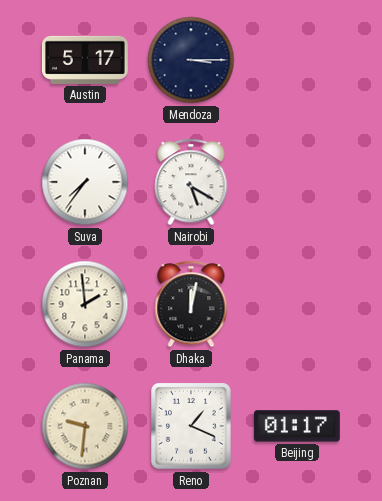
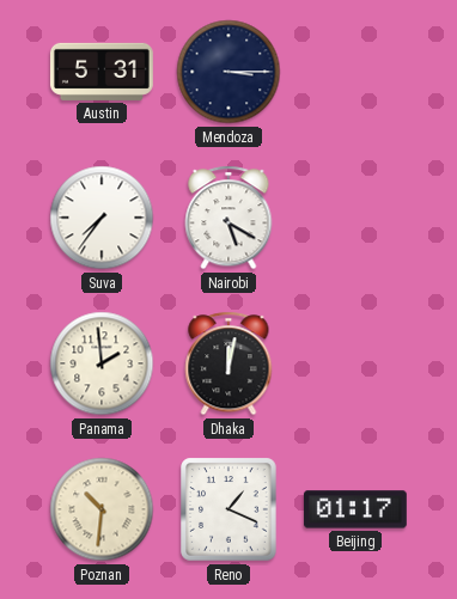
Austin: 5:17 -> 5:31
Poznan: 9:31 -> 10:31
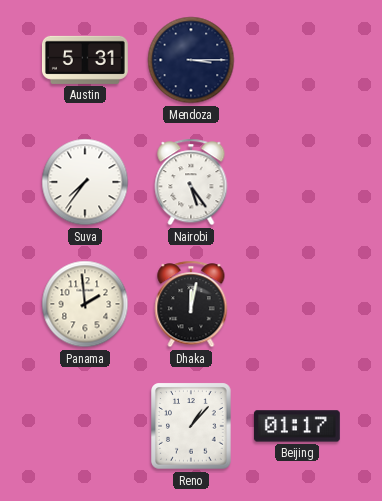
Nairobi: 5:20 -> 5:24
Poznan: 10:31 -> none
Reno: 1:19 -> 1:07
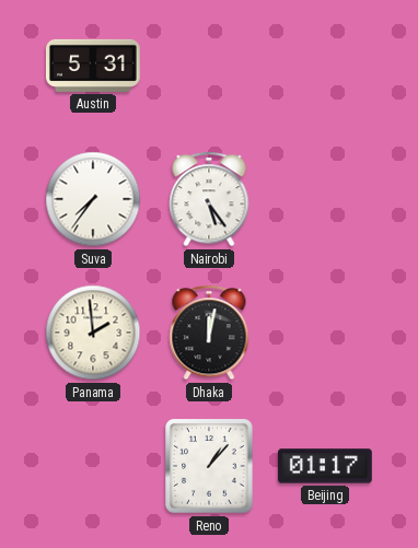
Mendoza: 3:15 -> none
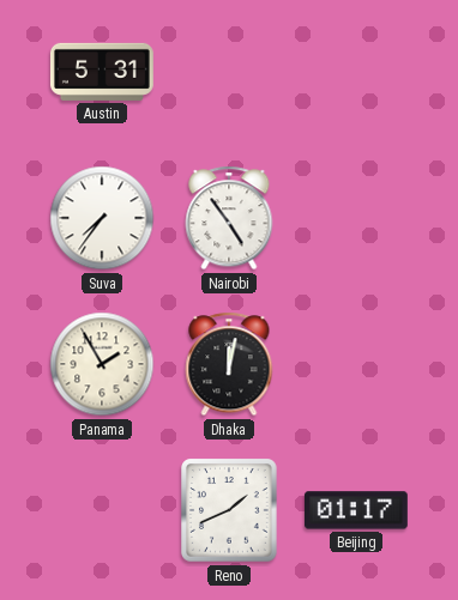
Nairobi: 5:24 -> 4:54
Panama: 1:59 -> 1:55
Reno: 1:07 -> 1:41
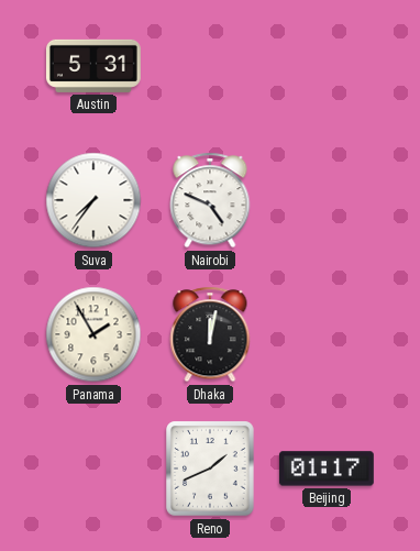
Nairobi: 4:54 -> 4:49
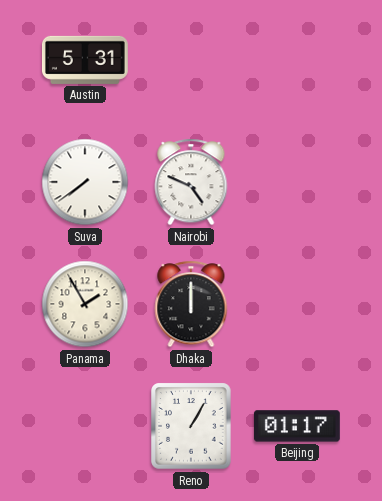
Suva: 7:36 -> 7:39
Dhaka: 12:02 -> 12:00
Reno: 1:41 -> 1:05
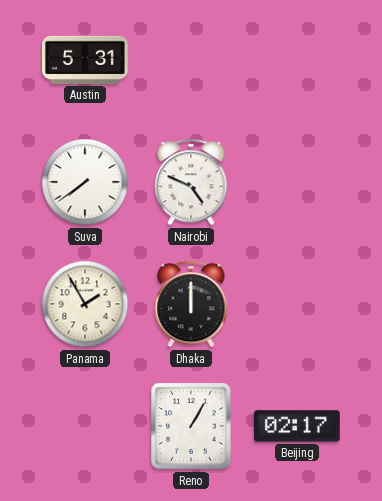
Beijing: 01:17 -> 02:17
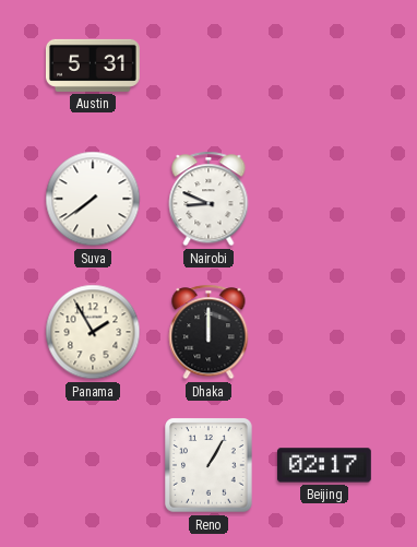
Nairobi: 4:49 -> 8:49
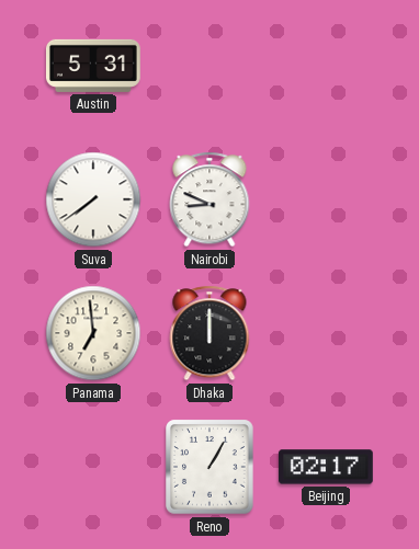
Panama: 1:55 -> 6:59
